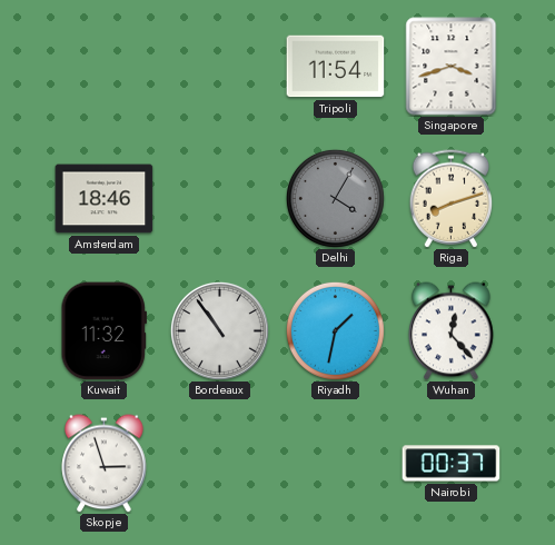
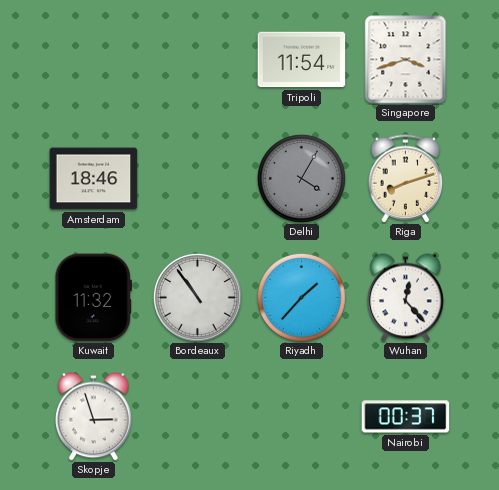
Riyadh: 1:32 -> 1:37
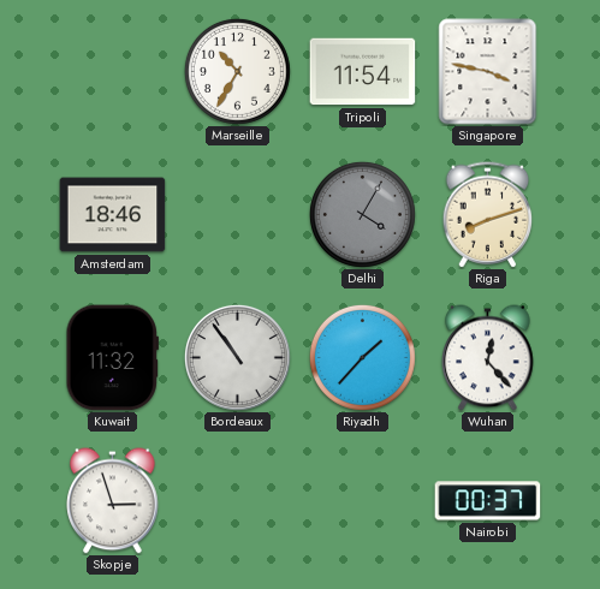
Marseille: none -> 10:35
Singapore: 3:42 -> 3:47
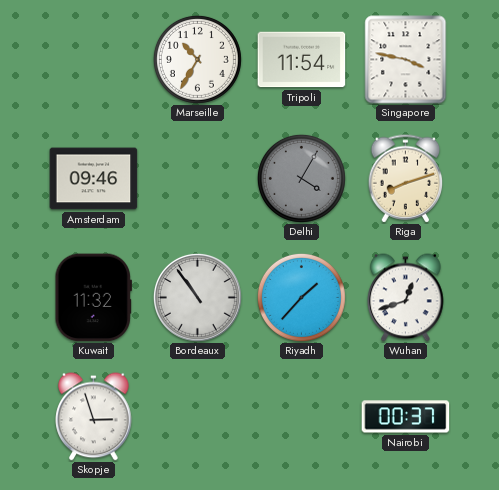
Amsterdam: 18:46 -> 09:46
Wuhan: 12:23 -> 12:42
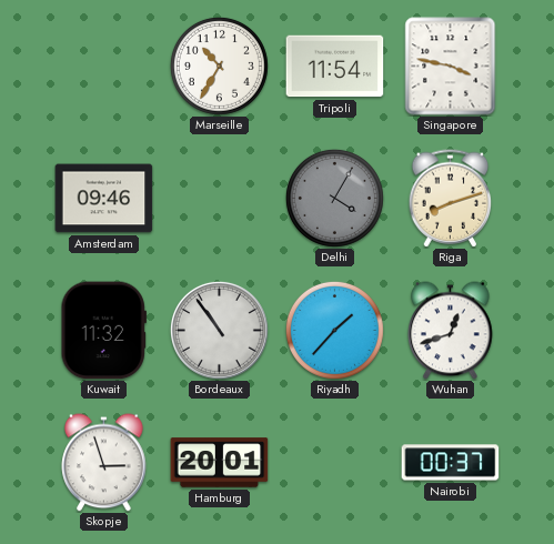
Hamburg: none -> 20:01
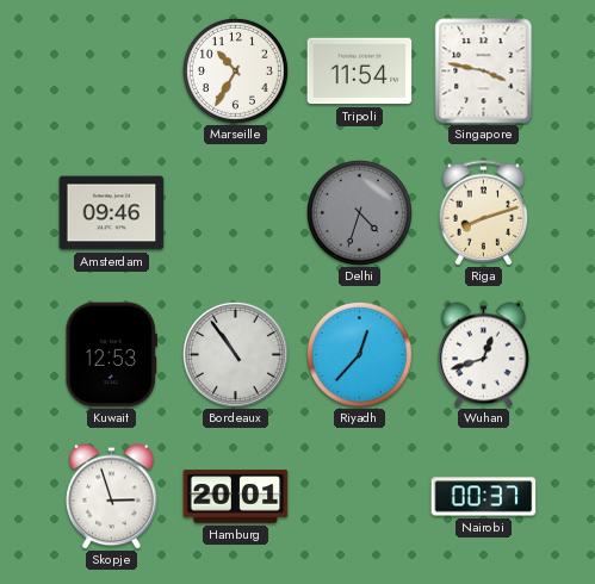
Delhi: 4:05 -> 4:33
Kuwait: 11:32 -> 12:53
Riyadh: 1:37 -> 12:37
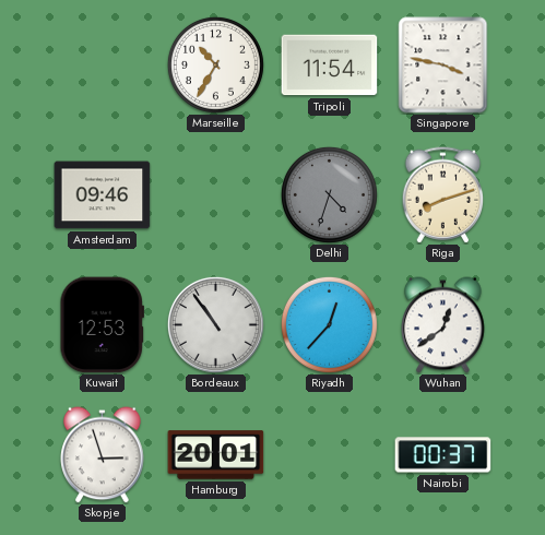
Wuhan: 12:42 -> 12:39
